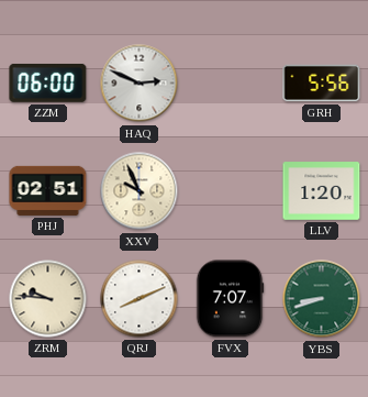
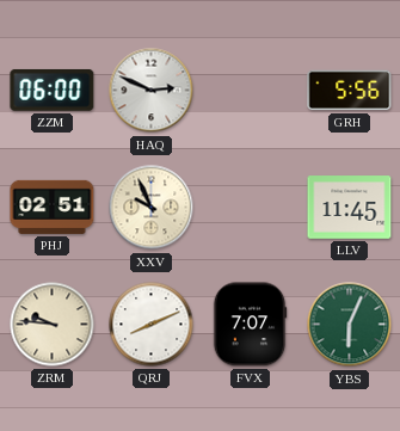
LLV: 1:20 -> 11:45
YBS: 8:42 -> 6:04
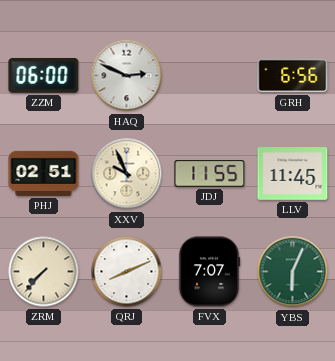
GRH: 5:56 -> 6:56
JDJ: none -> 11:55
ZRM: 9:46 -> 7:37
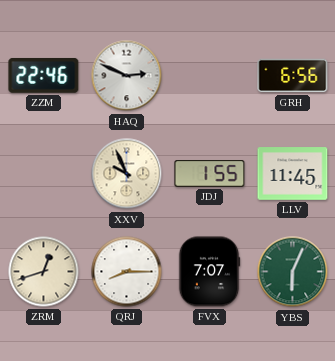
ZZM: 06:00 -> 22:46
PHJ: 02:51 -> none
JDJ: 11:55 -> 1:55
ZRM: 7:37 -> 12:42
QRJ: 8:11 -> 8:15
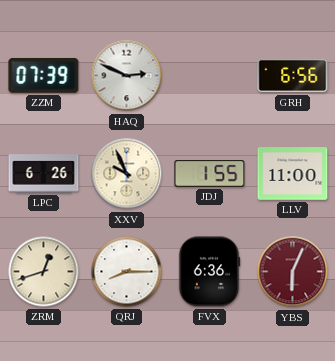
ZZM: 22:46 -> 07:39
LPC: none -> 6:26
LLV: 11:45 -> 11:00
FVX: 7:07 -> 6:36
YBS dial: green -> burgundy
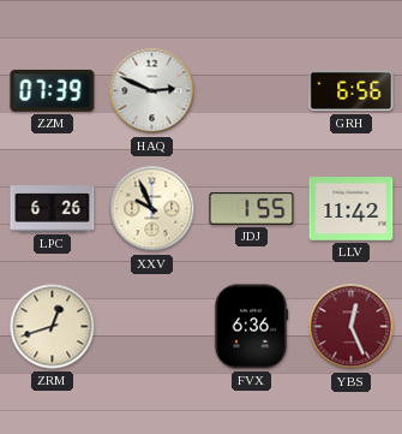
LLV: 11:00 -> 11:42
QRJ: 8:15 -> none
YBS: 6:04 -> 12:26
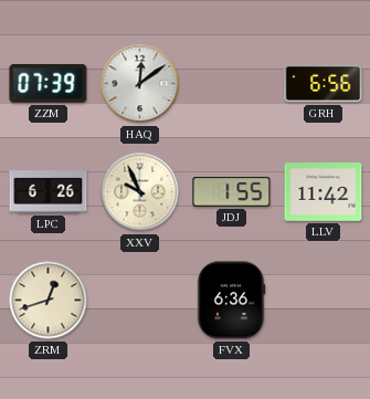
HAQ: 2:49 -> 12:09
YBS: 12:26 -> none
